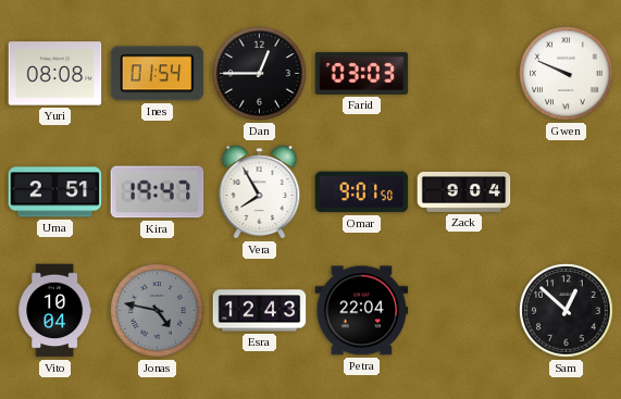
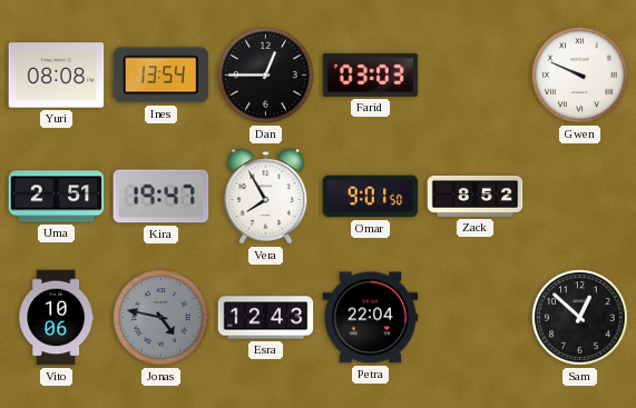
Ines: 01:54 -> 13:54
Zack: 9:04 -> 8:52
Vito: 10:04 -> 10:06
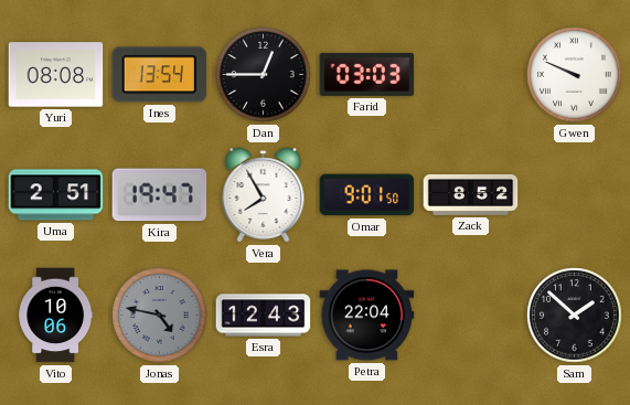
Sam: 12:52 -> 1:52
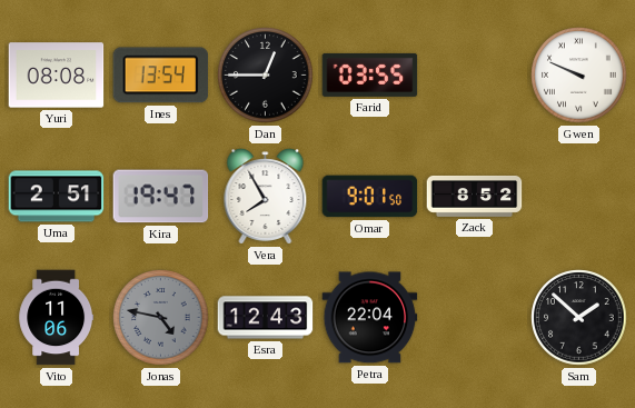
Farid: 03:03 -> 03:55
Vito: 10:06 -> 11:06
